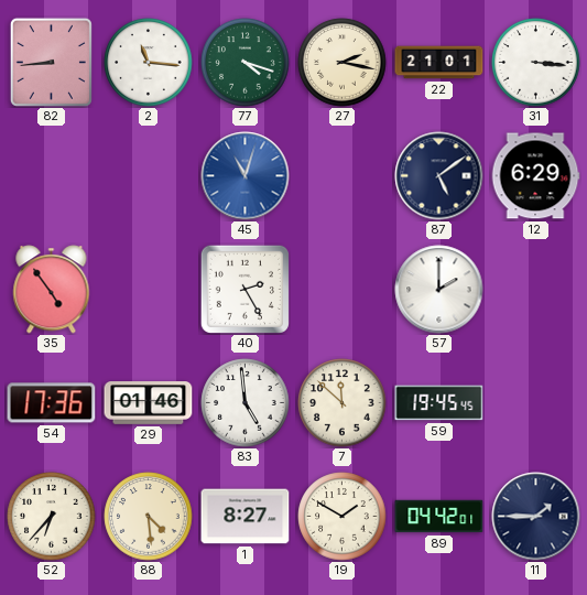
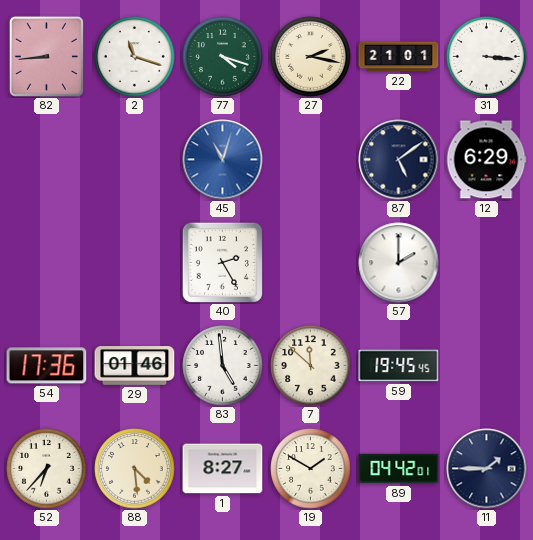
2: 11:16 -> 11:18
35: 4:54 -> none
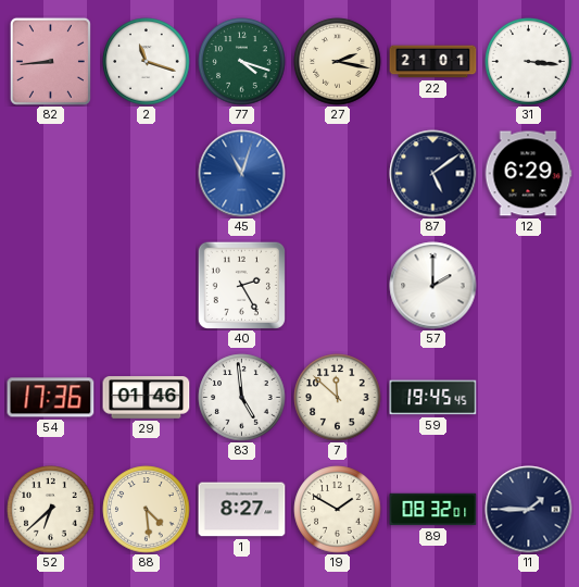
52: 6:37 -> 6:38
89: 04:42 -> 08:32
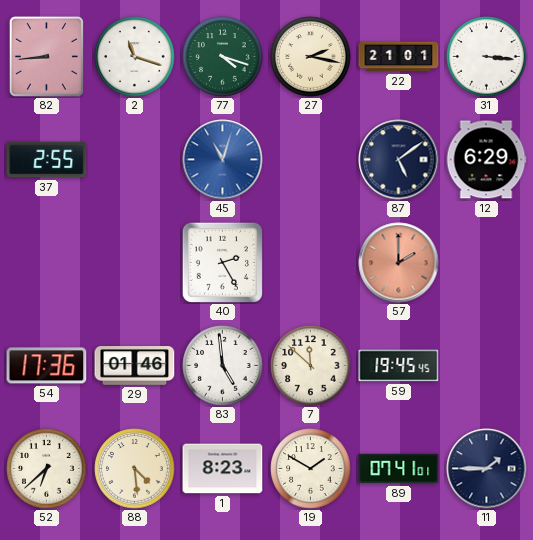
37: none -> 2:55
57 dial: white -> salmon
1: 8:27 -> 8:23
89: 08:32 -> 07:41
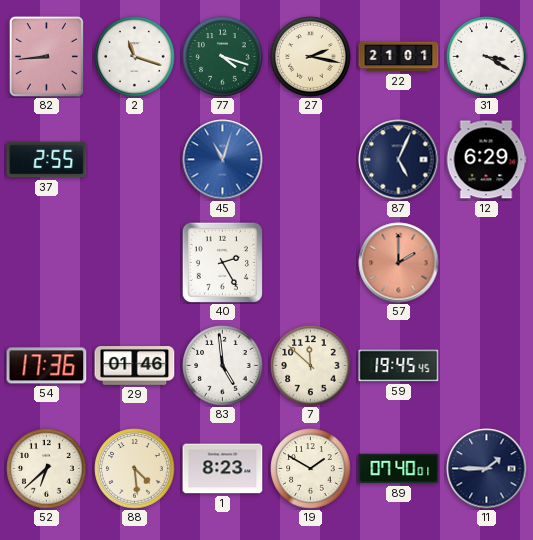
31: 3:16 -> 3:20
87: 5:09 -> 5:04
89: 07:41 -> 07:40
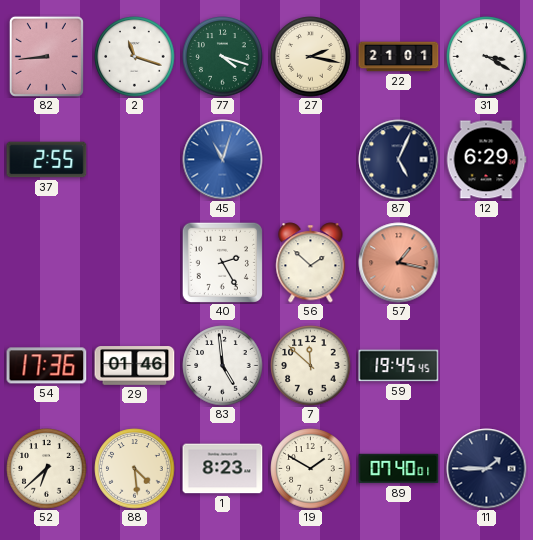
56: none -> 1:52
57: 2:00 -> 1:17
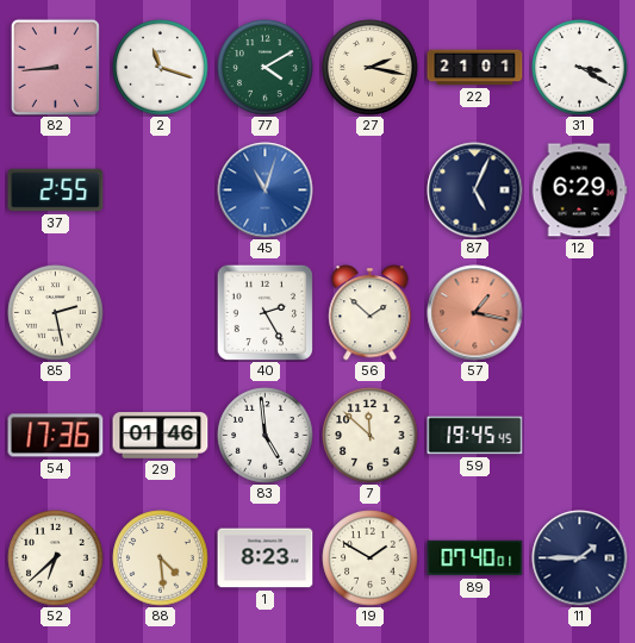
77: 4:18 -> 4:10
85: none -> 2:28
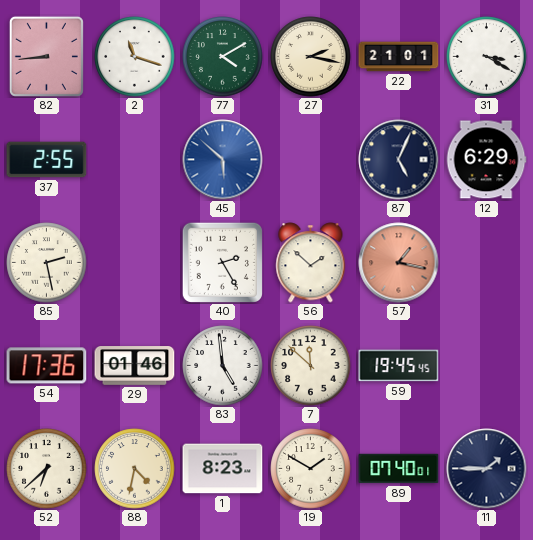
45: 11:03 -> 5:52
88: 4:29 -> 4:32
